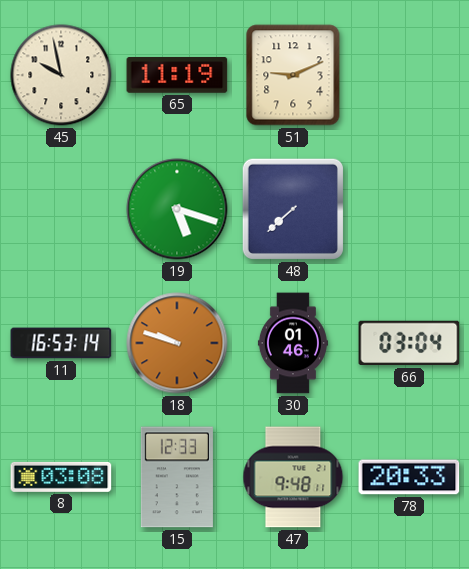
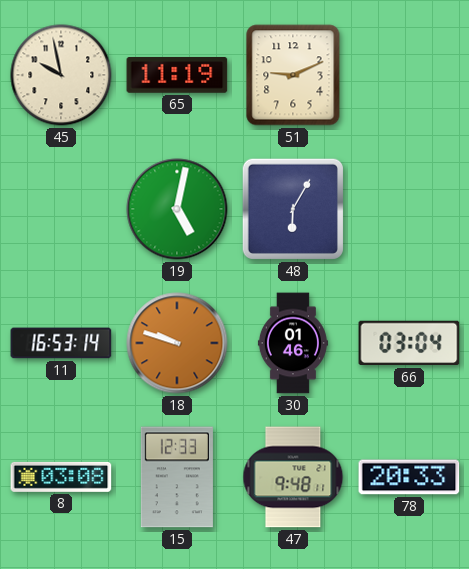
19: 5:18 -> 5:02
48: 7:38 -> 6:05
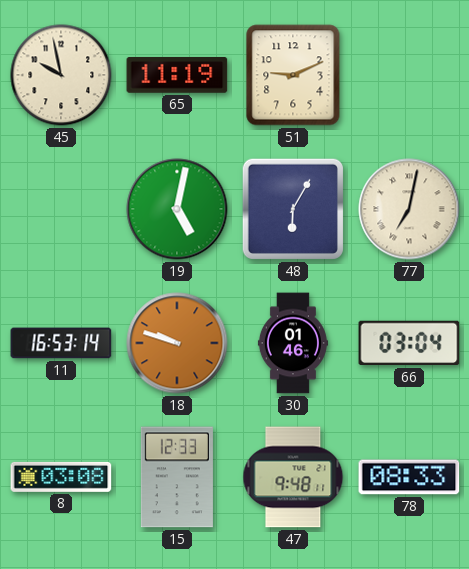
77: none -> 7:02
78: 20:33 -> 08:33
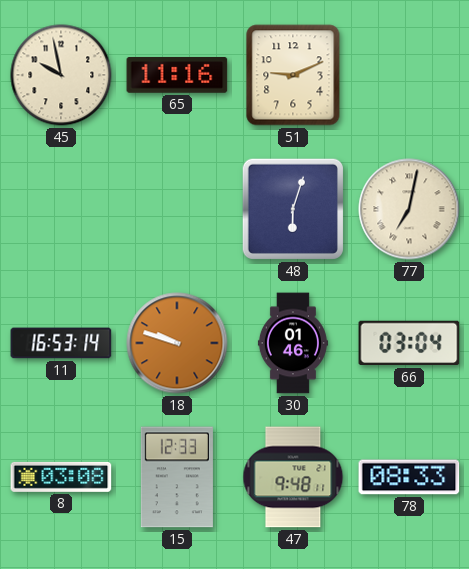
65: 11:19 -> 11:16
19: 5:02 -> none
48: 6:05 -> 6:03
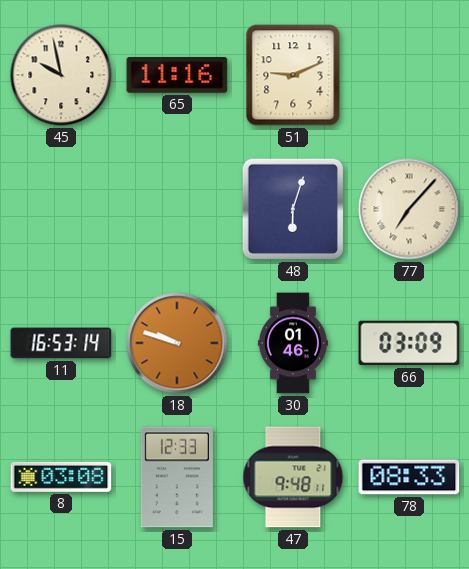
77: 7:02 -> 7:07
66: 03:04 -> 03:09
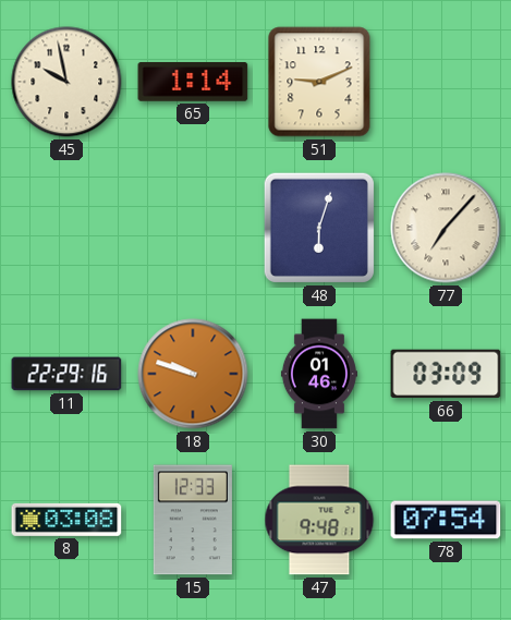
65: 11:16 -> 1:14
11: 16:53 -> 22:29
78: 08:33 -> 07:54
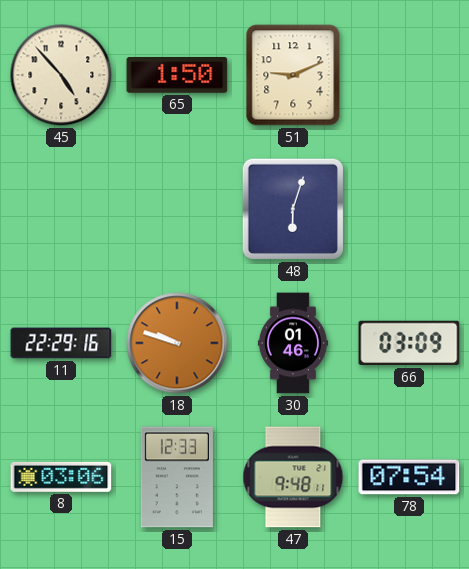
45: 9:58 -> 4:53
65: 1:14 -> 1:50
77: 7:07 -> none
8: 03:08 -> 03:06
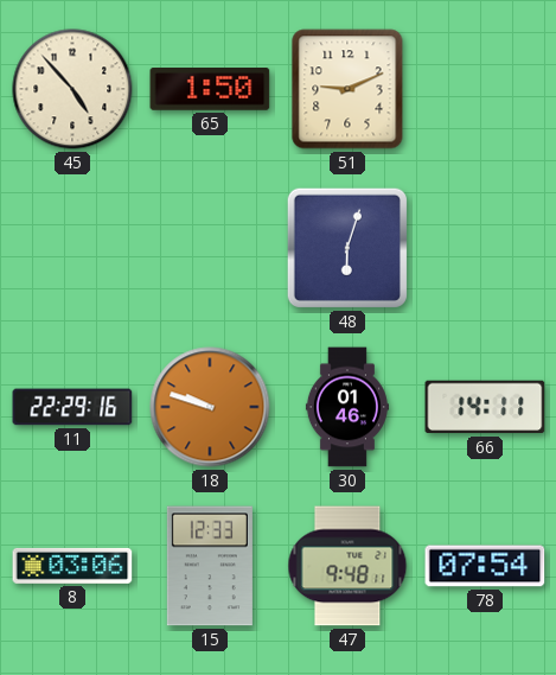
66: 03:09 -> 14:11
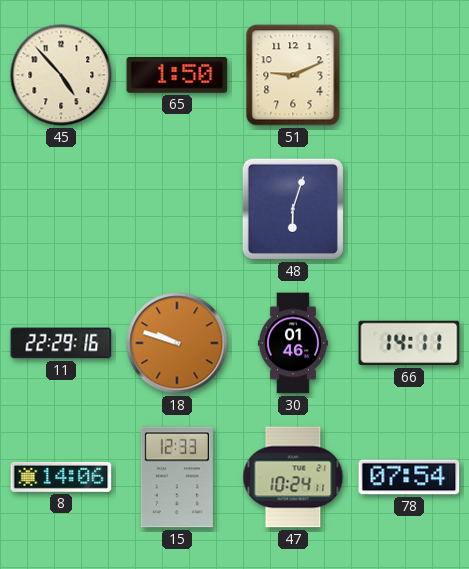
8: 03:06 -> 14:06
47: 9:48 -> 10:24
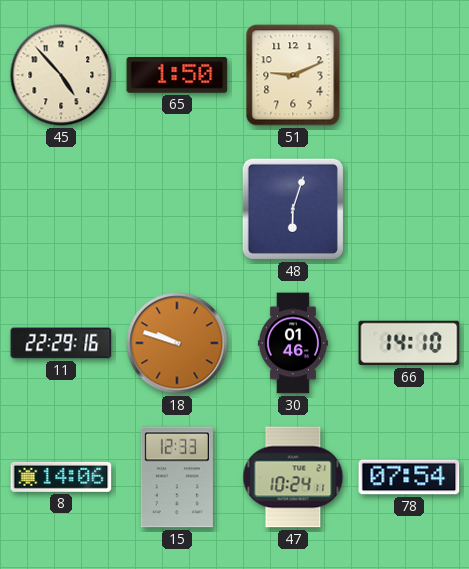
66: 14:11 -> 14:10
